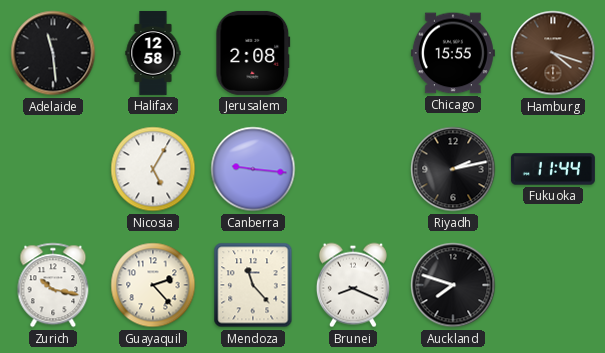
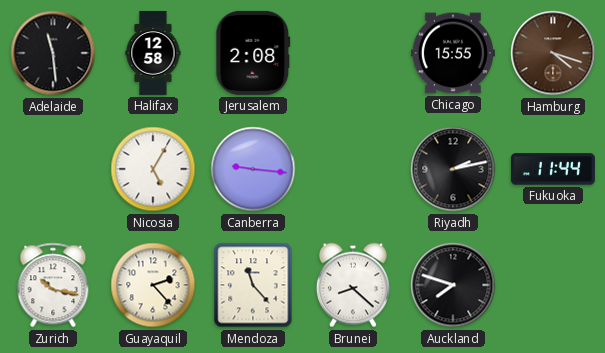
Brunei: 8:19 -> 8:22
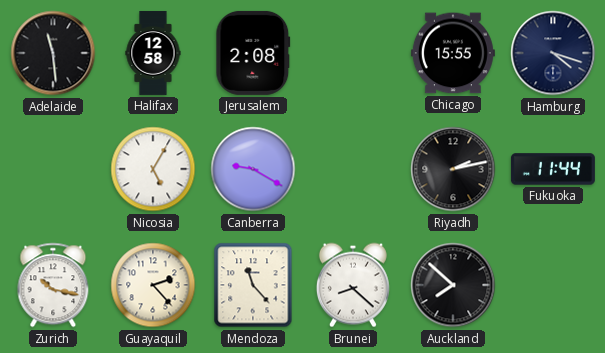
Hamburg dial: brown -> navy
Canberra: 9:16 -> 9:20
Auckland: 7:48 -> 7:52
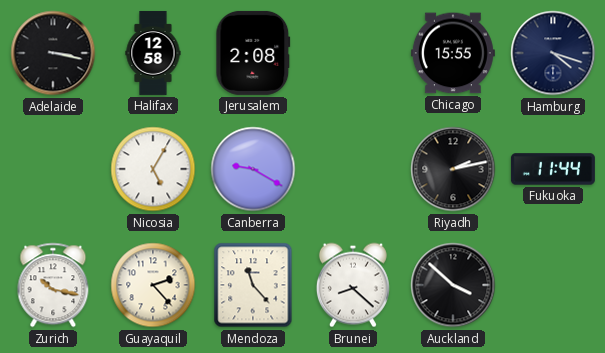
Adelaide: 11:29 -> 3:17
Auckland: 7:52 -> 3:52
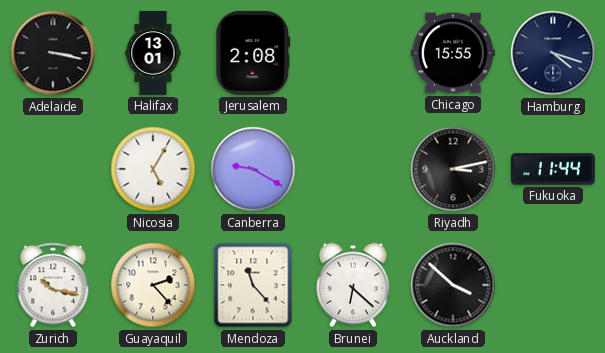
Halifax: 12:58 -> 13:01
Riyadh: 2:13 -> 3:13
Brunei: 8:22 -> 6:22
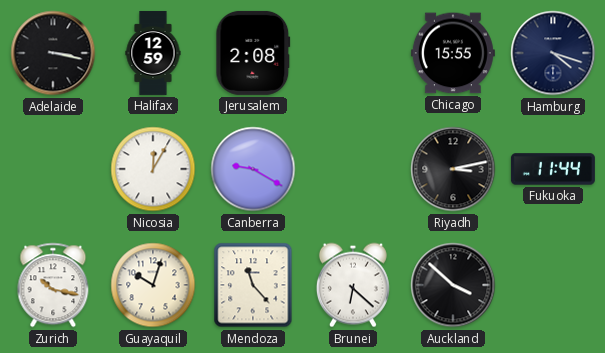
Halifax: 13:01 -> 12:59
Nicosia: 5:05 -> 12:05
Guayaquil: 2:23 -> 10:03
